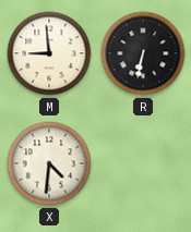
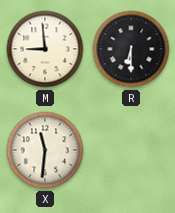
R: 6:32 -> 6:30
X: 4:31 -> 11:31
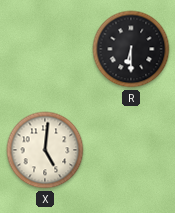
M: 8:59 -> none
X: 11:31 -> 5:01
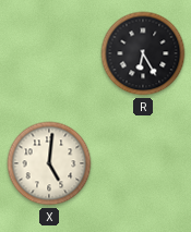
R: 6:30 -> 6:25
